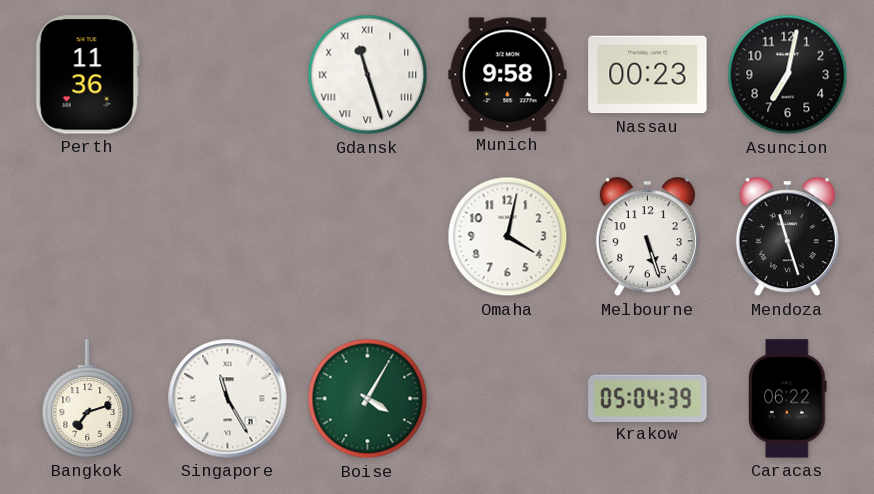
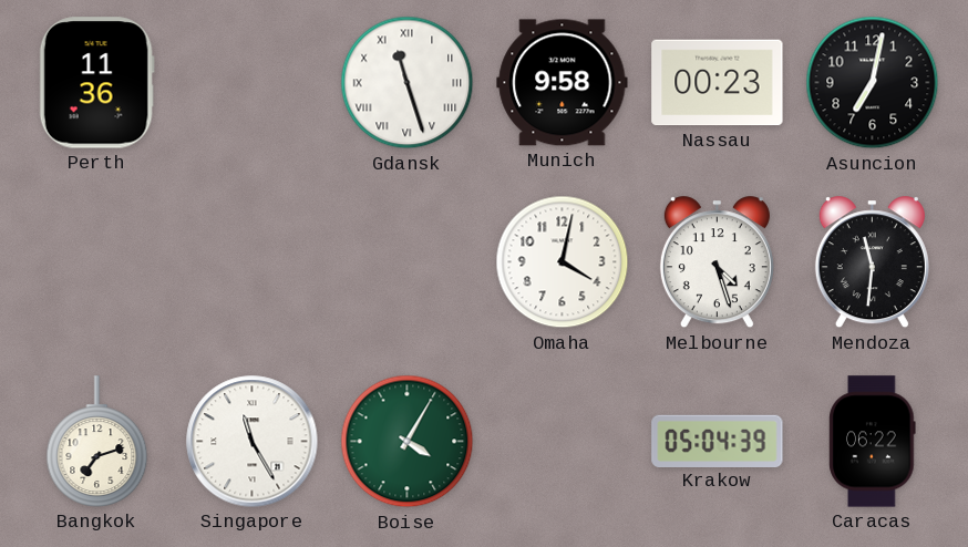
Melbourne: 5:27 -> 4:27
Mendoza: 11:27 -> 11:31
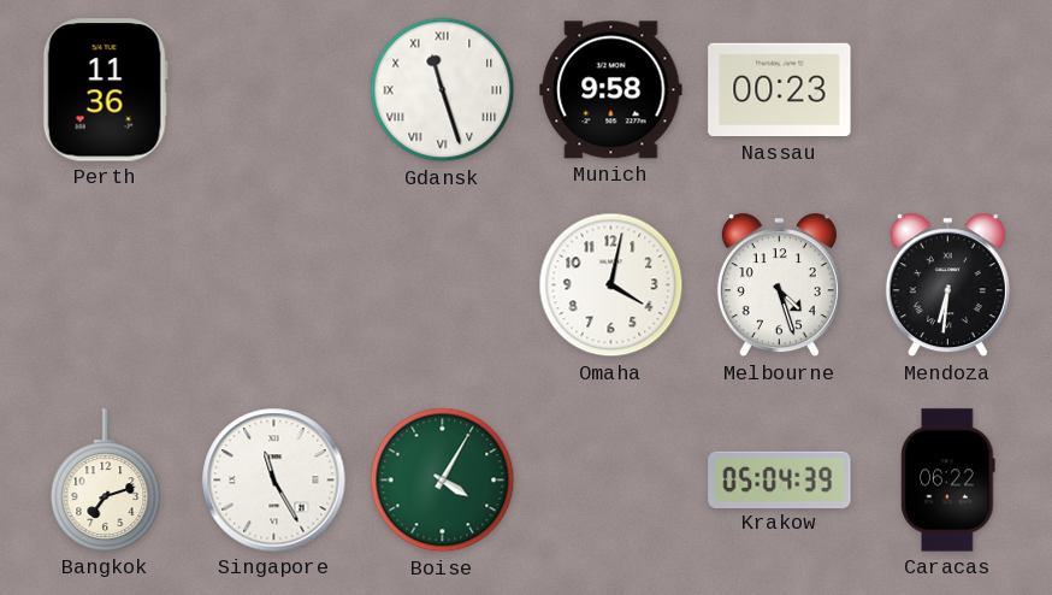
Asuncion: 7:02 -> none
Mendoza: 11:31 -> 6:31
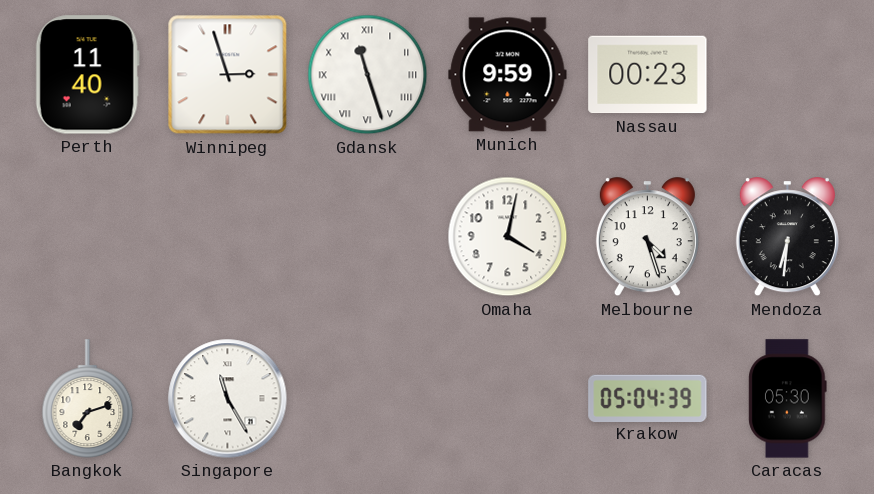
Perth: 11:36 -> 11:40
Winnipeg: none -> 2:57
Munich: 9:58 -> 9:59
Boise: 4:05 -> none
Caracas: 06:22 -> 05:30
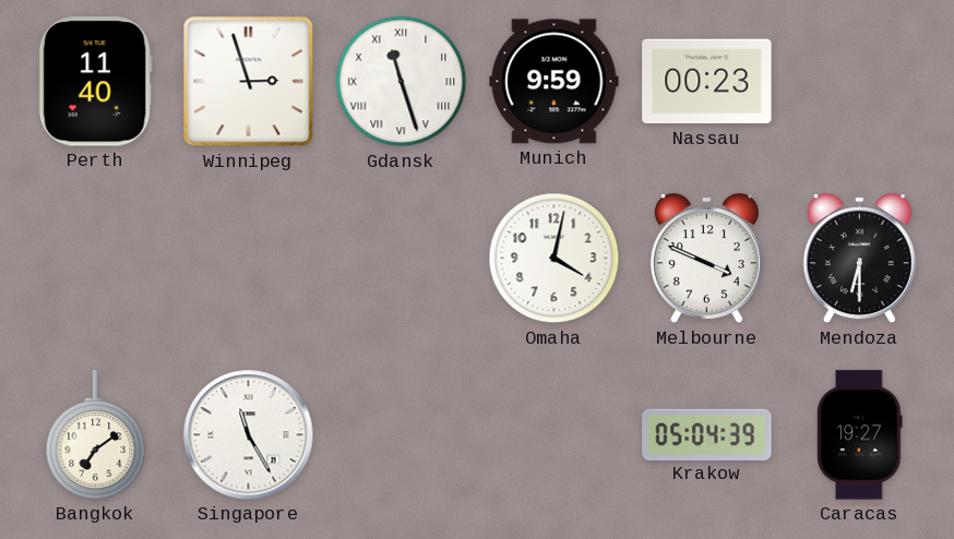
Melbourne: 4:27 -> 3:49
Mendoza: 6:31 -> 6:30
Bangkok: 7:12 -> 7:09
Caracas: 05:30 -> 19:27
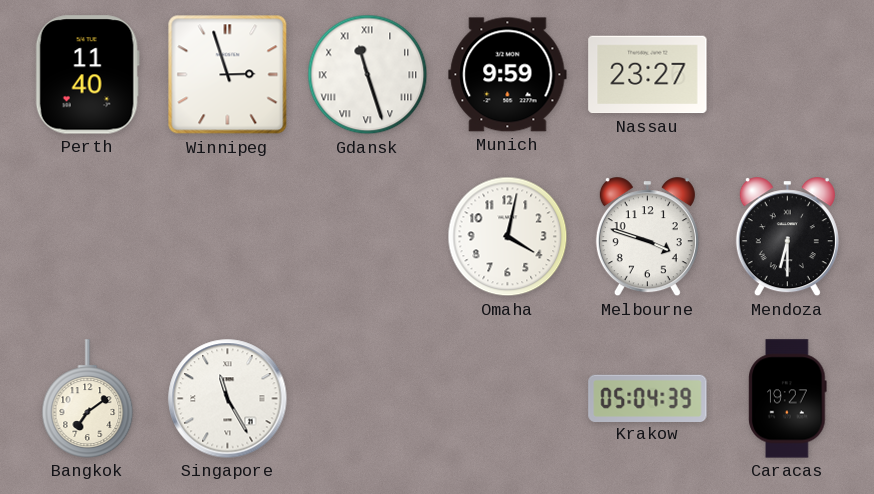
Nassau: 00:23 -> 23:27
Melbourne: 3:49 -> 3:48
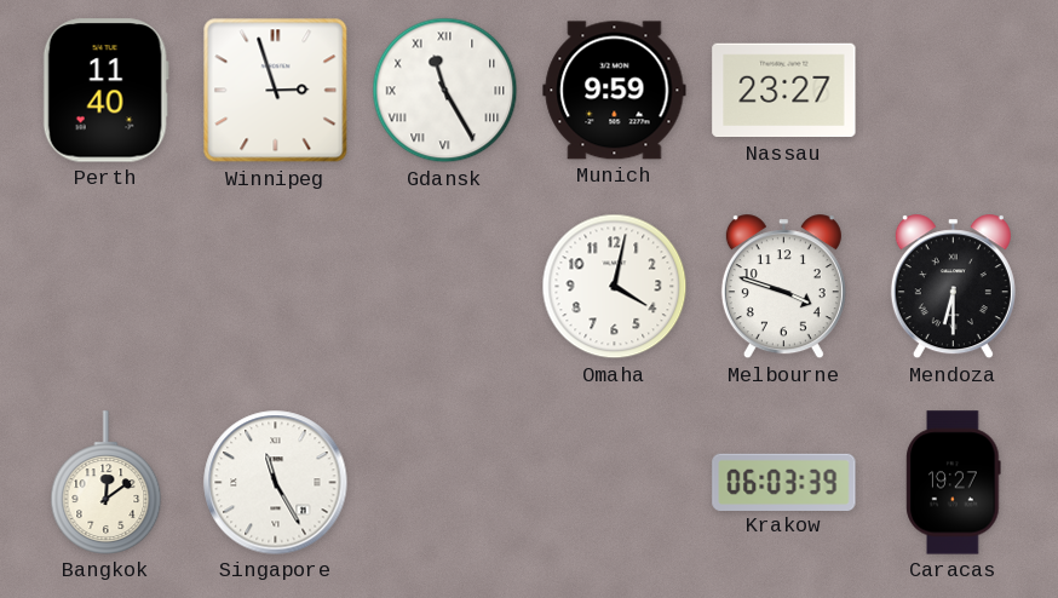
Gdansk: 11:27 -> 11:25
Bangkok: 7:09 -> 12:09
Krakow: 05:04 -> 06:03
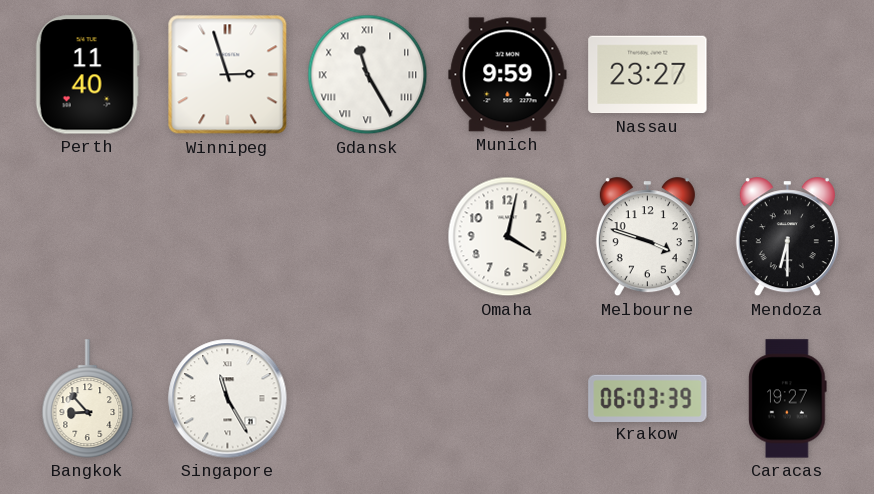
Bangkok: 12:09 -> 8:53
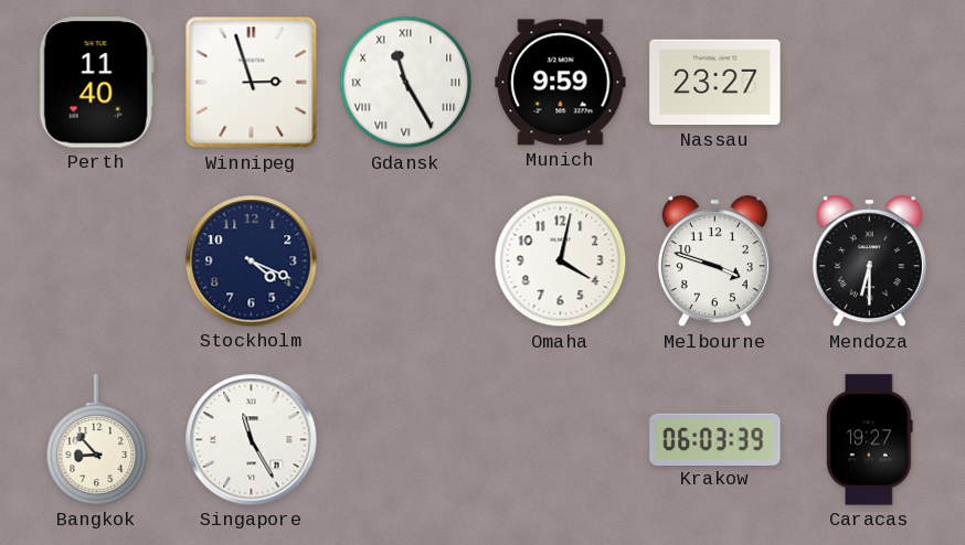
Stockholm: none -> 4:19
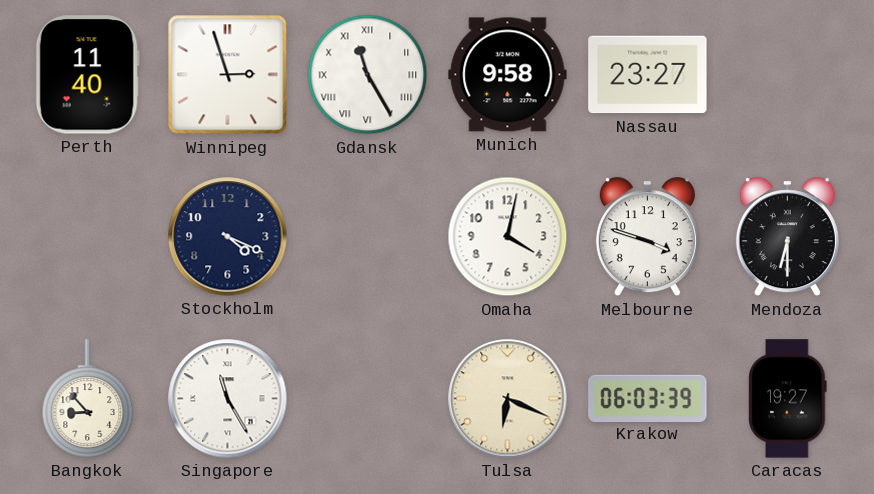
Munich: 9:59 -> 9:58
Tulsa: none -> 6:19
